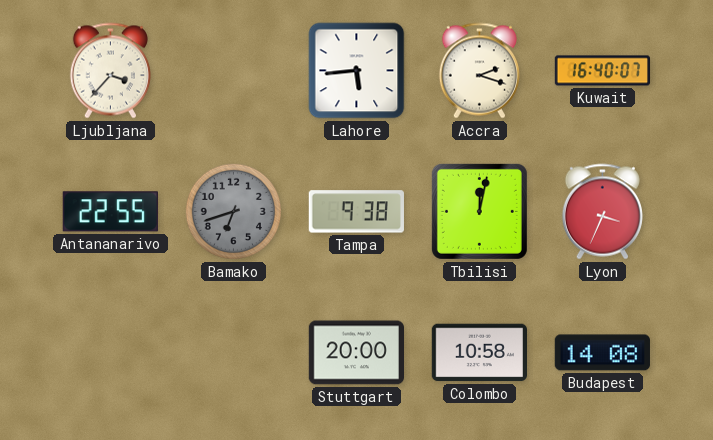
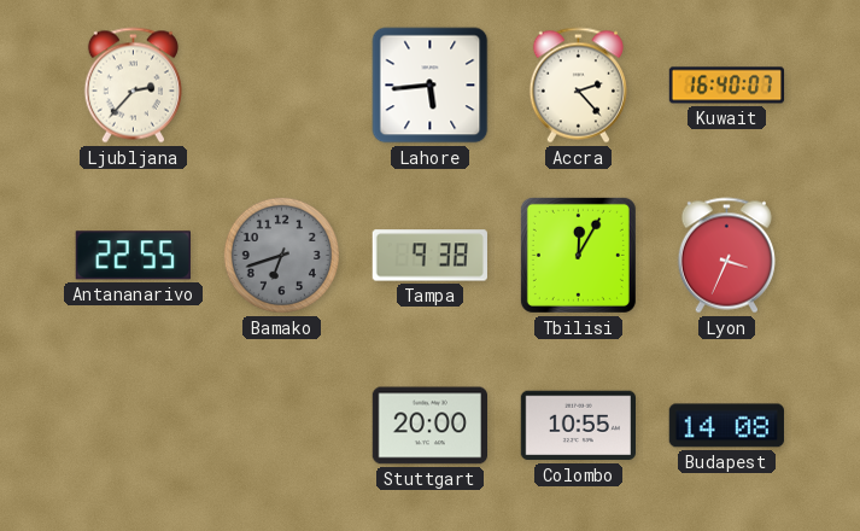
Ljubljana: 3:37 -> 2:37
Accra: 2:18 -> 2:23
Tbilisi: 12:02 -> 12:05
Colombo: 10:58 -> 10:55
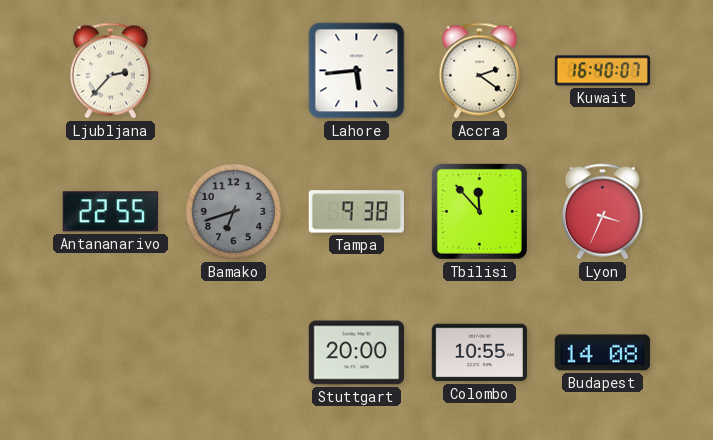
Accra: 2:23 -> 2:21
Tbilisi: 12:05 -> 11:53
